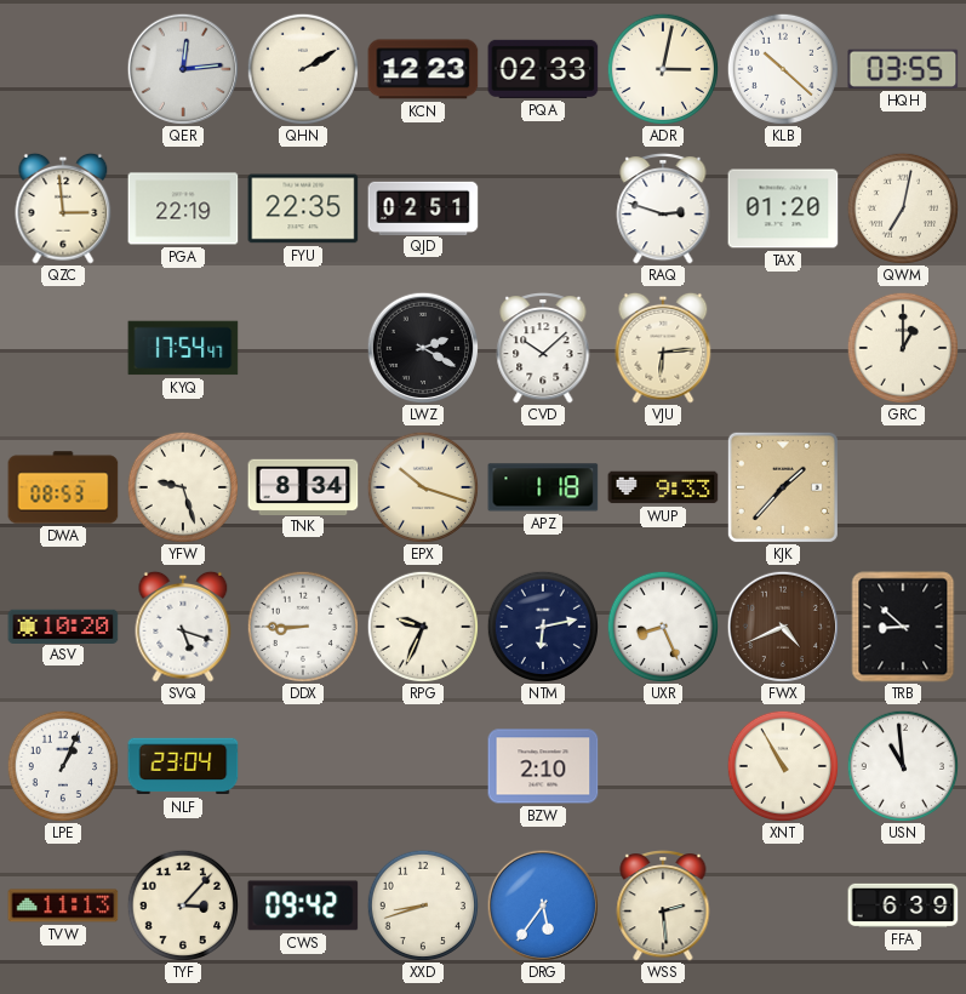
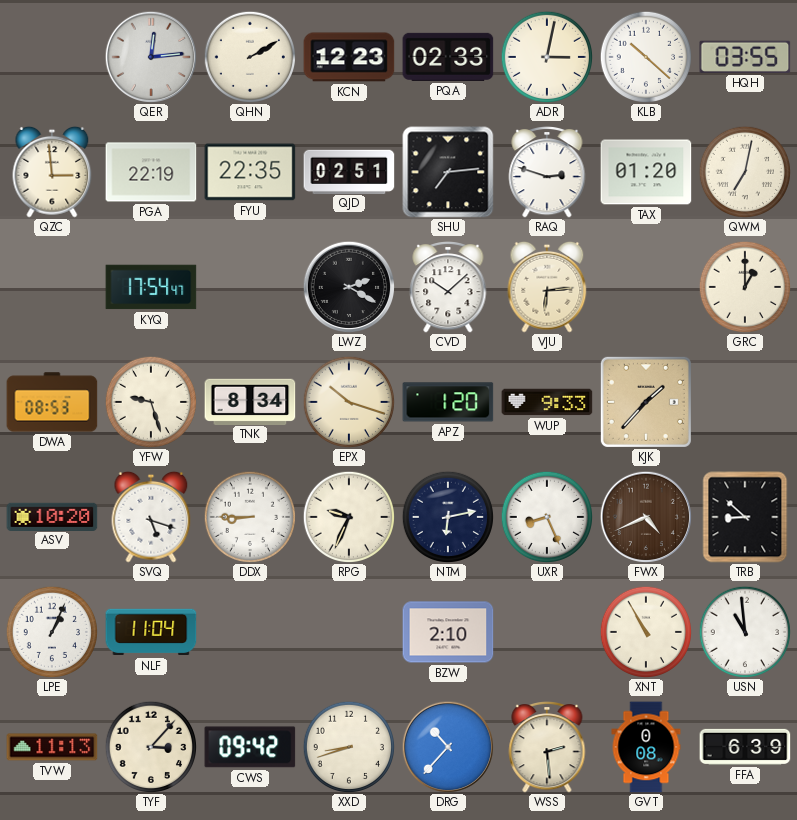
SHU: none -> 7:14
APZ: 1:18 -> 1:20
NLF: 23:04 -> 11:04
DRG: 5:36 -> 10:37
GVT: none -> 0:08
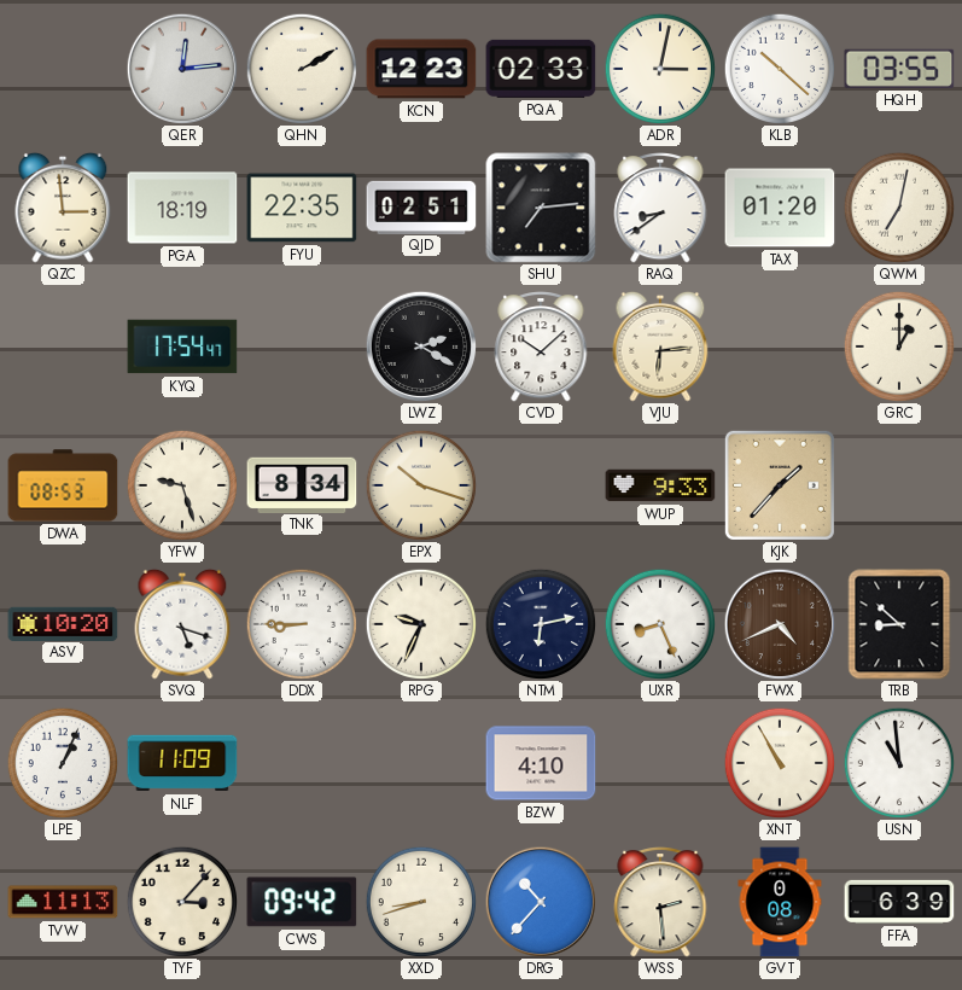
PGA: 22:19 -> 18:19
RAQ: 2:48 -> 8:39
APZ: 1:20 -> none
NLF: 11:04 -> 11:09
BZW: 2:10 -> 4:10
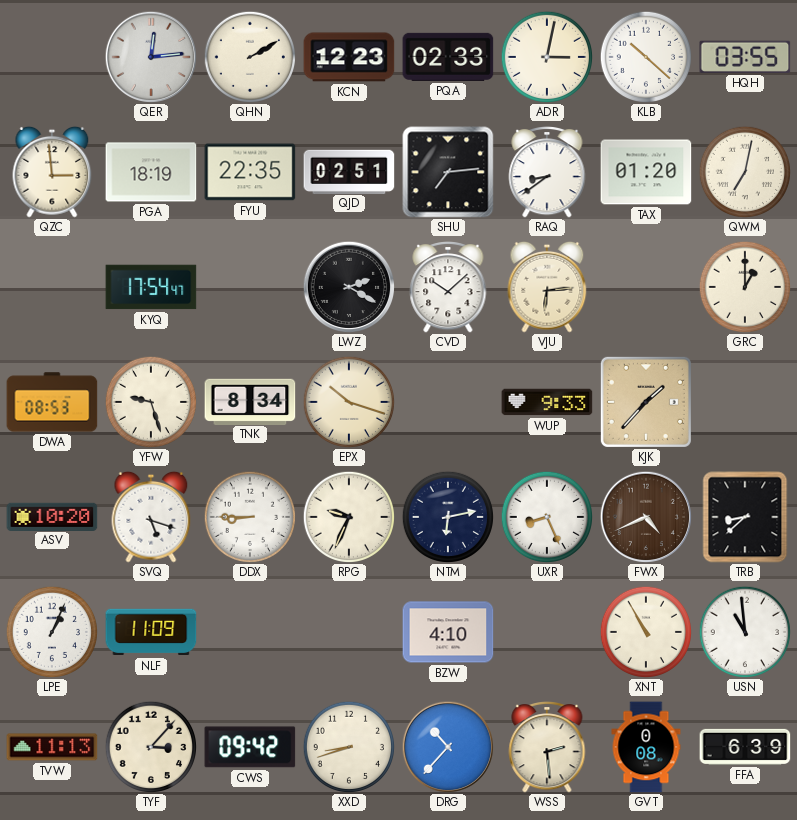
TRB: 8:52 -> 8:38
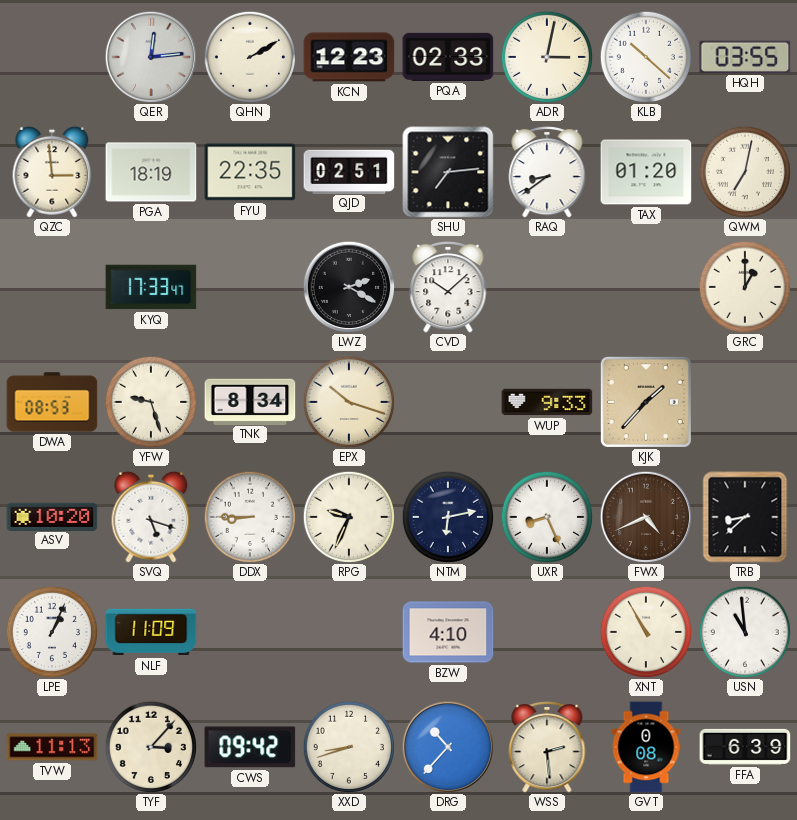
KYQ: 17:54 -> 17:33
VJU: 6:14 -> none
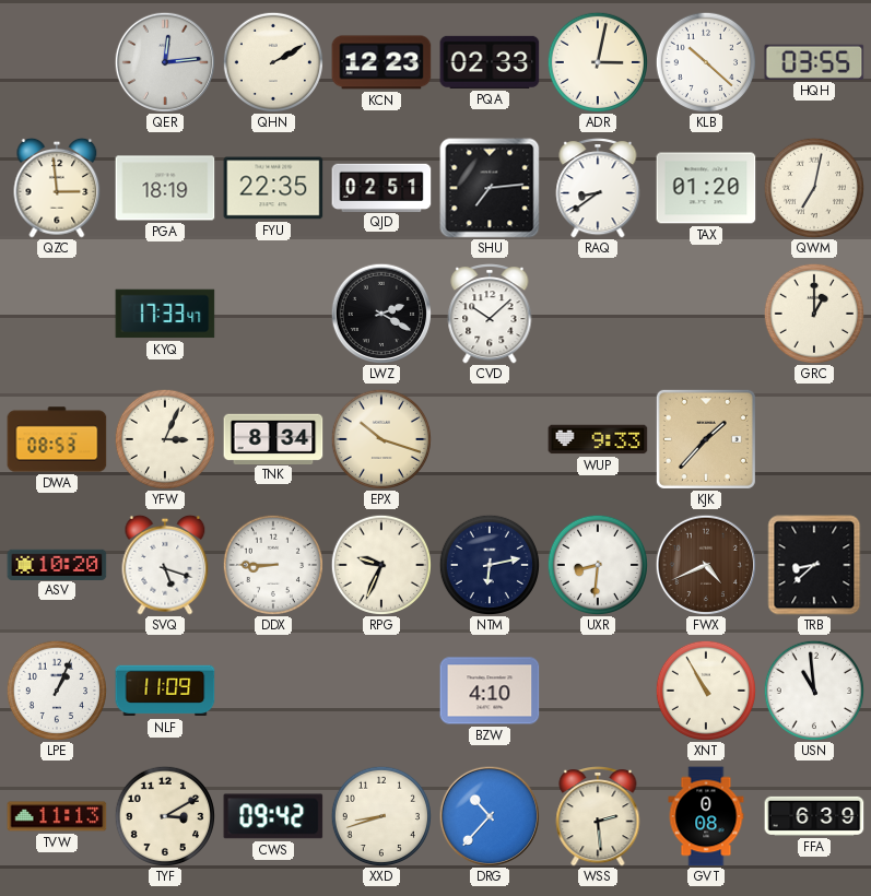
YFW: 9:27 -> 3:04
UXR: 8:26 -> 8:31
TYF: 3:07 -> 3:10
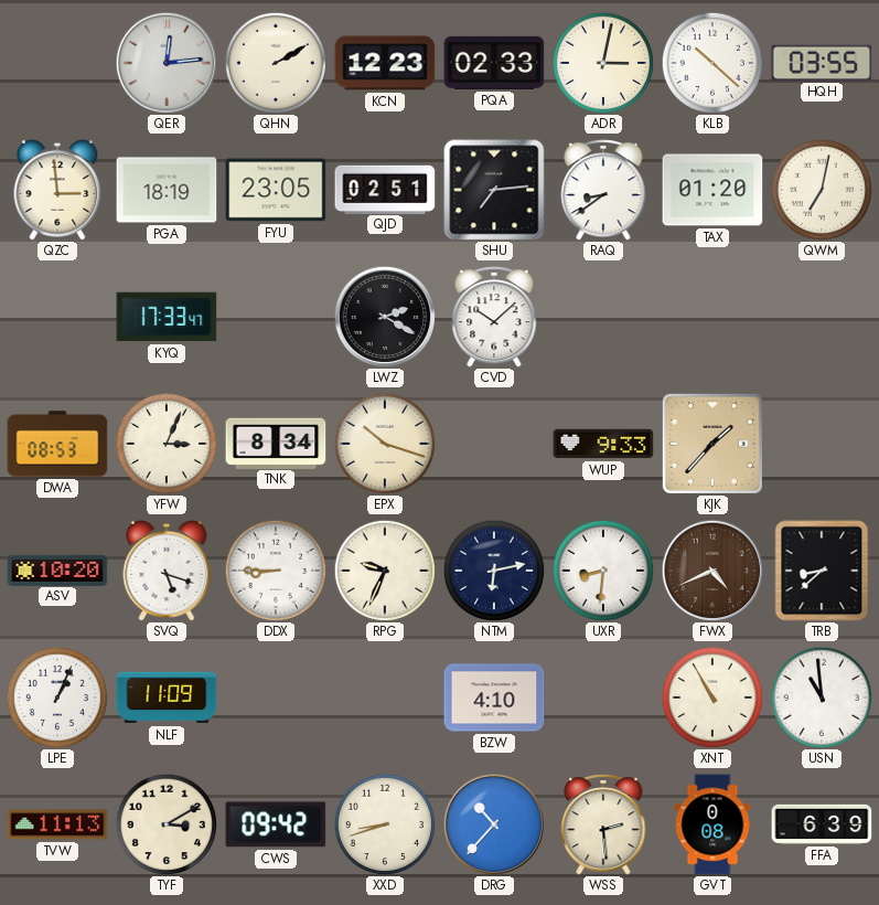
FYU: 22:35 -> 23:05
GRC: 1:00 -> none
